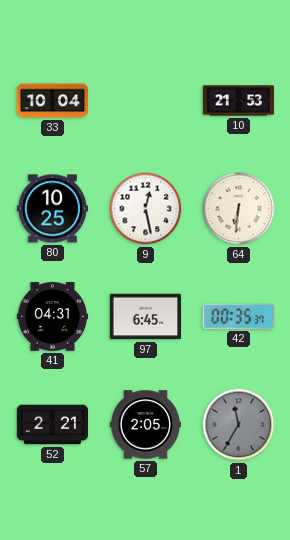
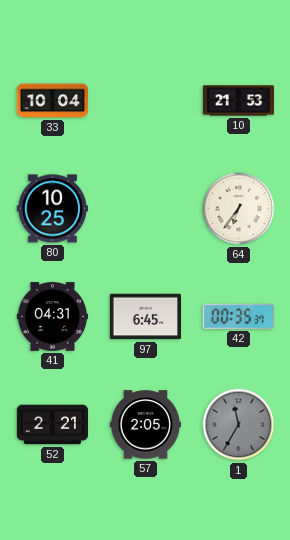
9: 12:28 -> none
64: 6:31 -> 6:36
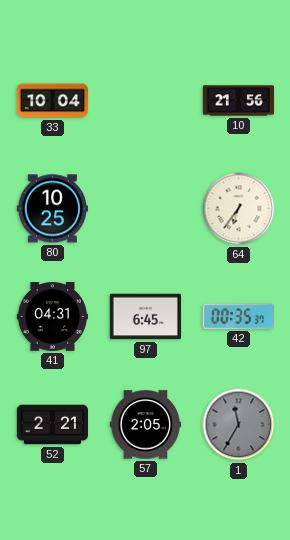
10: 21:53 -> 21:56
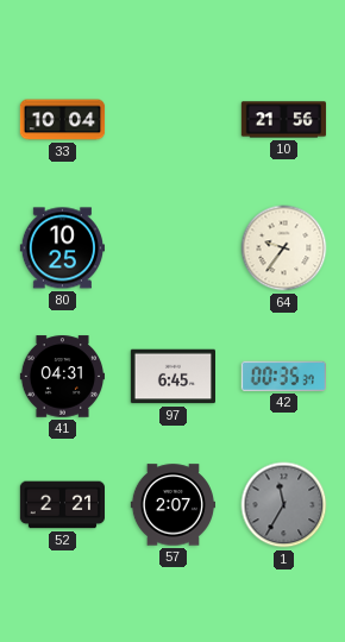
64: 6:36 -> 9:36
57: 2:05 -> 2:07
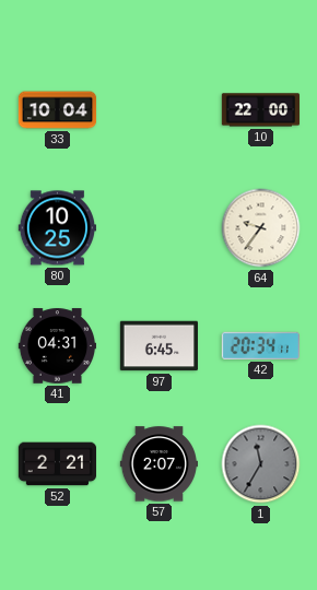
10: 21:56 -> 22:00
42: 00:35 -> 20:34
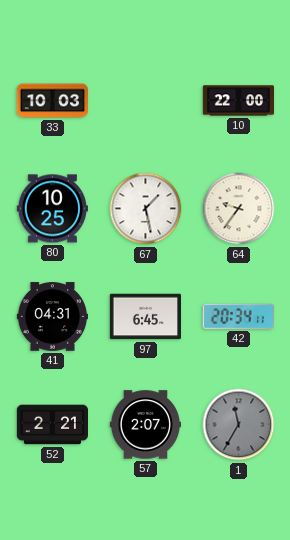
33: 10:04 -> 10:03
67: none -> 1:28
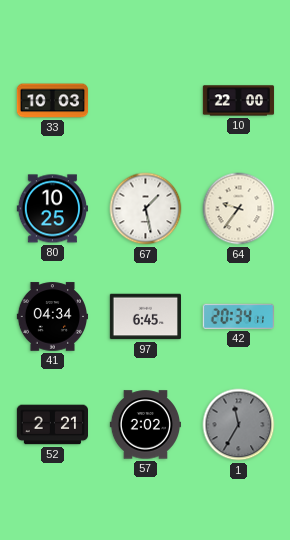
41: 04:31 -> 04:34
57: 2:07 -> 2:02
